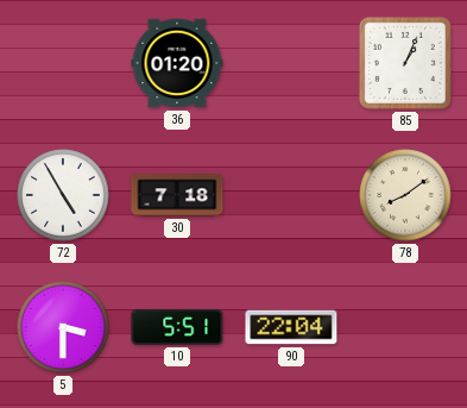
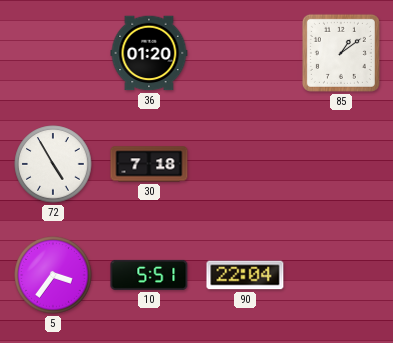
85: 1:04 -> 1:09
78: 8:09 -> none
5: 3:30 -> 3:36
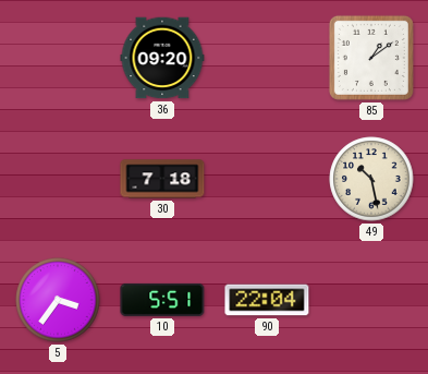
36: 01:20 -> 09:20
72: 4:55 -> none
49: none -> 10:28
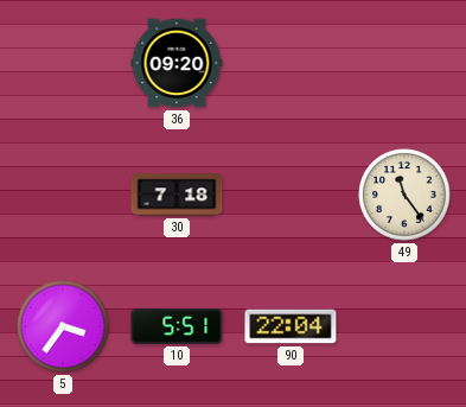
85: 1:09 -> none
49: 10:28 -> 11:24
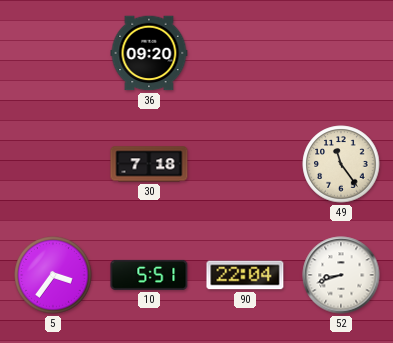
52: none -> 8:42
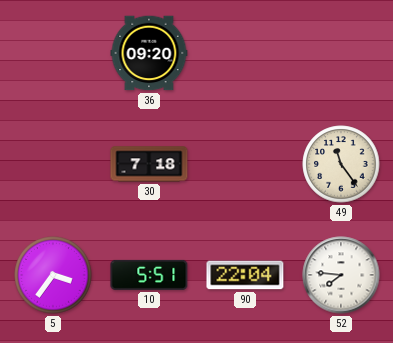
52: 8:42 -> 7:46
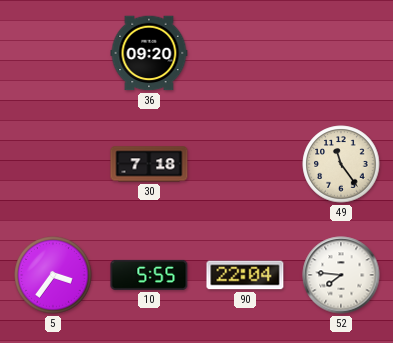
10: 5:51 -> 5:55
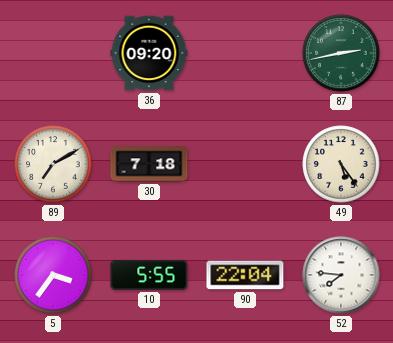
87: none -> 2:43
89: none -> 7:10
49: 11:24 -> 5:24
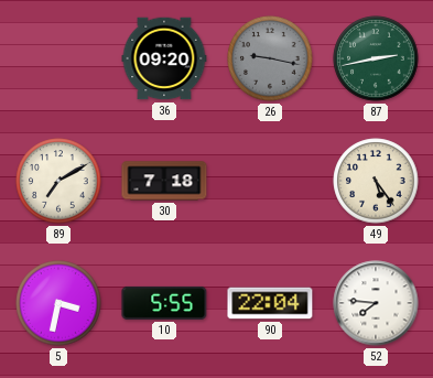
26: none -> 9:17
5: 3:36 -> 3:32
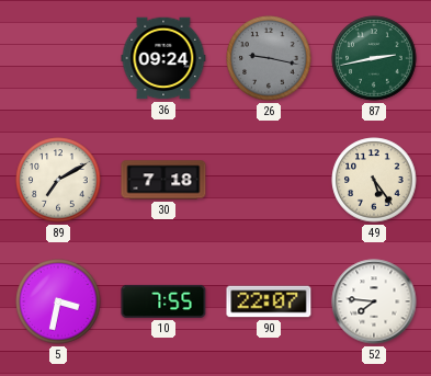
36: 09:20 -> 09:24
10: 5:55 -> 7:55
90: 22:04 -> 22:07
